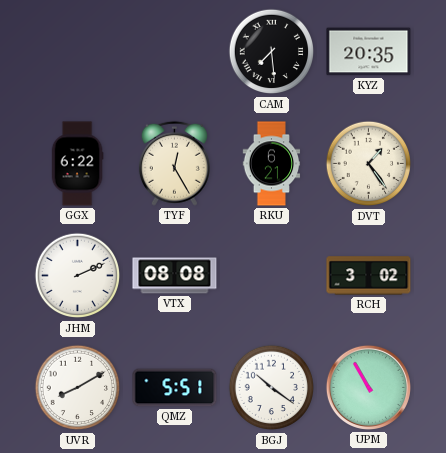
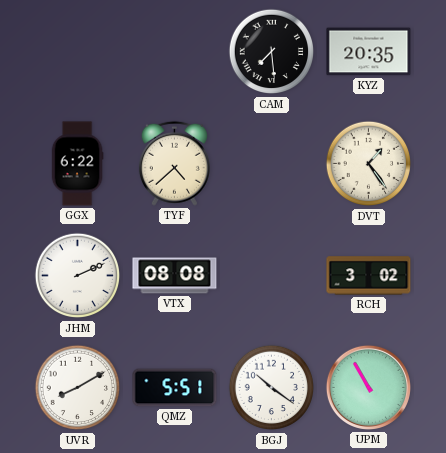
TYF: 12:25 -> 4:38
RKU: 6:21 -> none
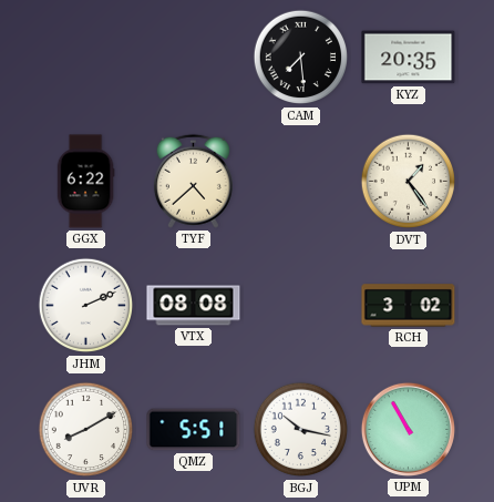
BGJ: 10:21 -> 10:17
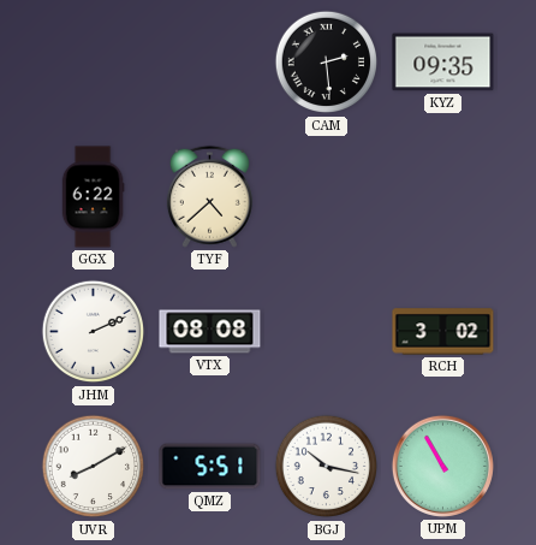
CAM: 7:29 -> 2:29
KYZ: 20:35 -> 09:35
DVT: 1:24 -> none
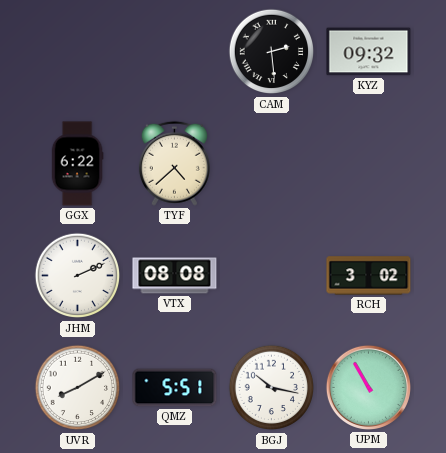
KYZ: 09:35 -> 09:32
